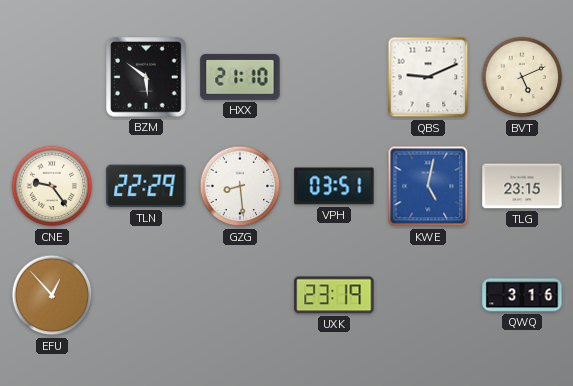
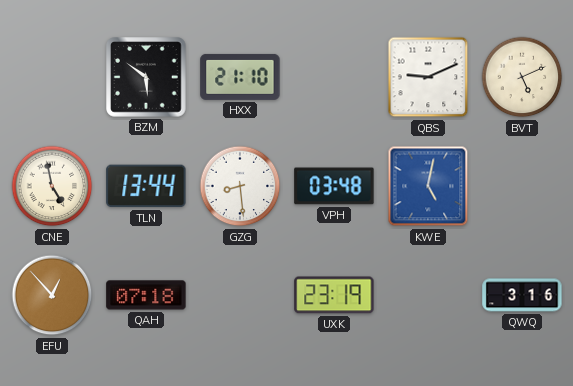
CNE: 9:24 -> 4:58
TLN: 22:29 -> 13:44
VPH: 03:51 -> 03:48
TLG: 23:15 -> none
QAH: none -> 07:18
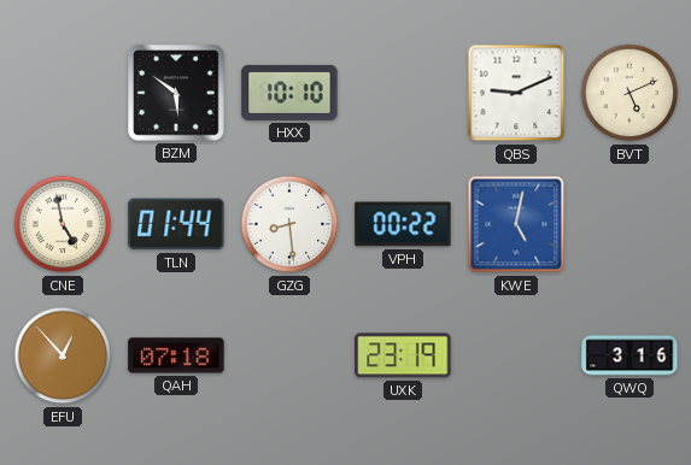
HXX: 21:10 -> 10:10
TLN: 13:44 -> 01:44
VPH: 03:48 -> 00:22
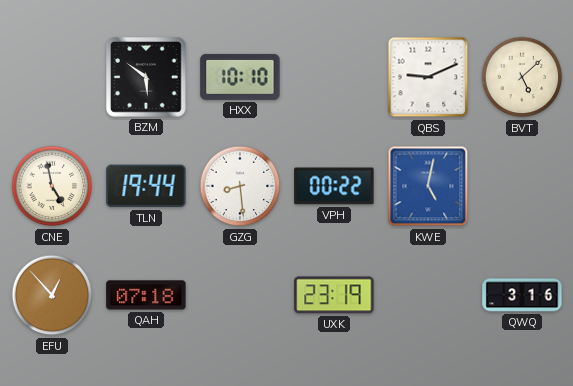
BVT: 5:11 -> 5:08
TLN: 01:44 -> 19:44
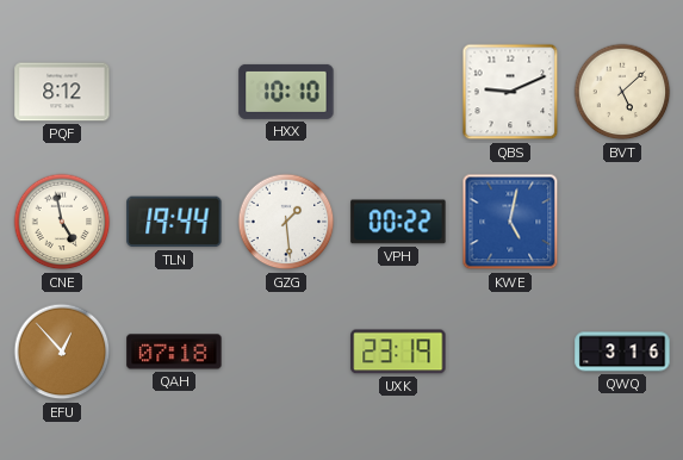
PQF: none -> 8:12
BZM: 5:51 -> none
GZG: 8:29 -> 1:29
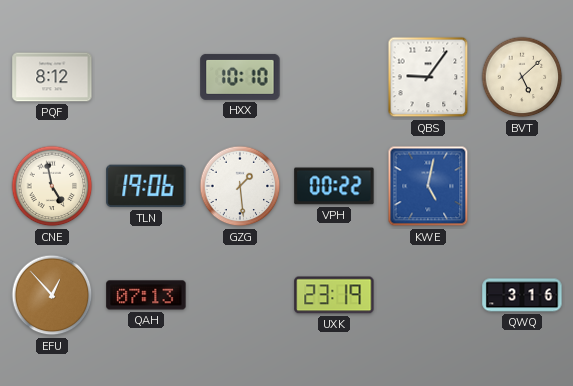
QBS: 9:11 -> 9:06
TLN: 19:44 -> 19:06
QAH: 07:18 -> 07:13
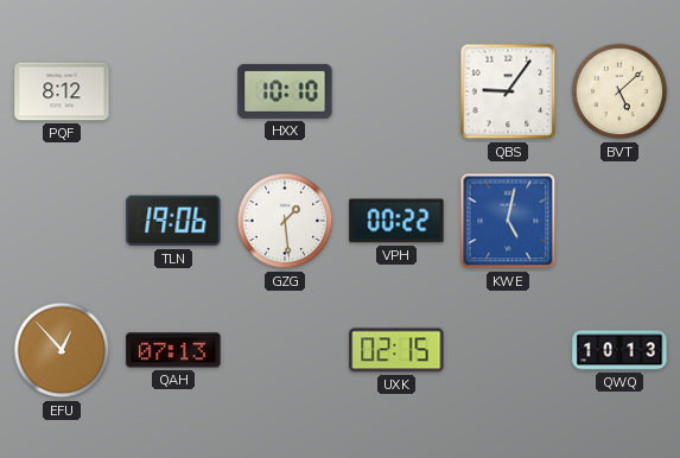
CNE: 4:58 -> none
UXK: 23:19 -> 02:15
QWQ: 3:16 -> 10:13
